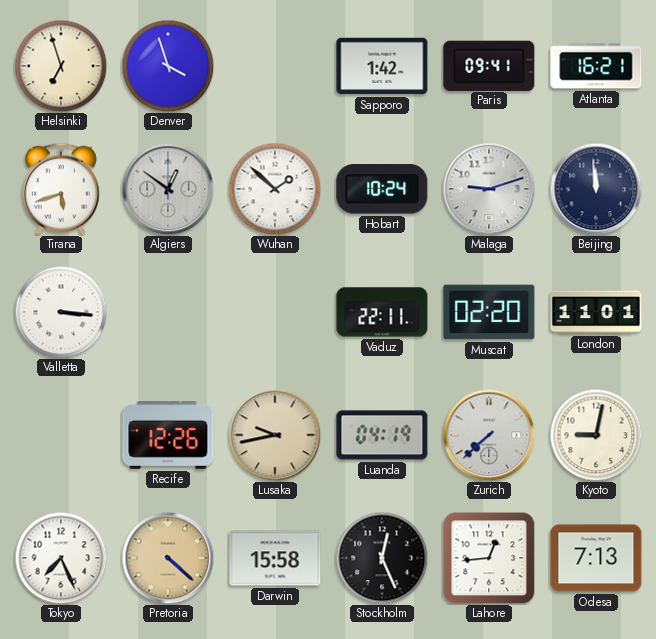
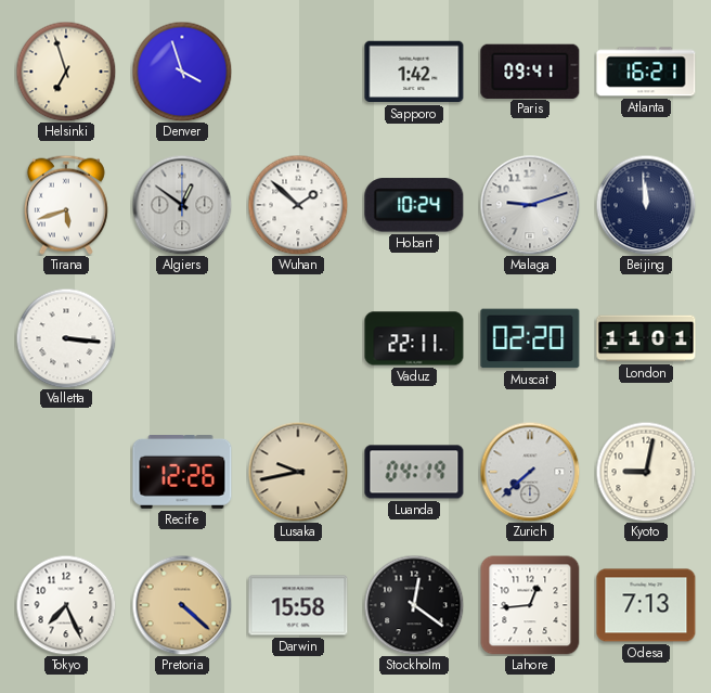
Stockholm: 12:26 -> 12:21
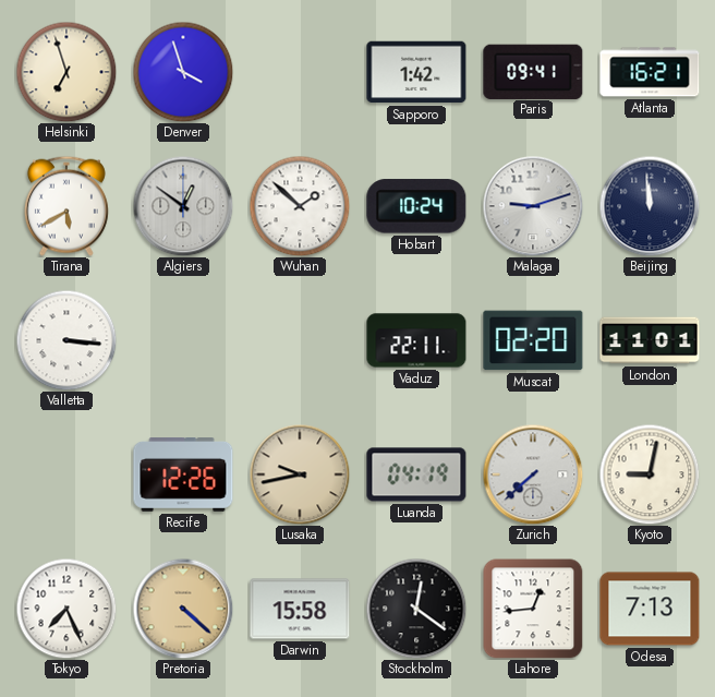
Tirana: 5:42 -> 5:40
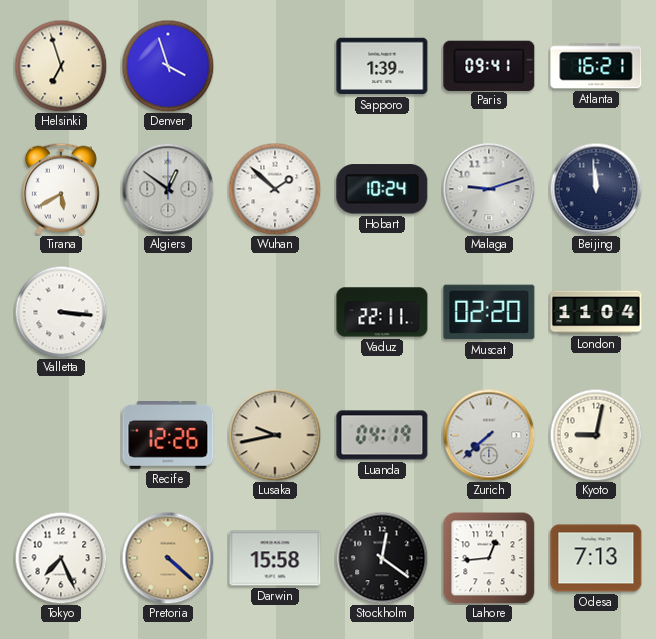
Sapporo: 1:42 -> 1:39
London: 11:01 -> 11:04
